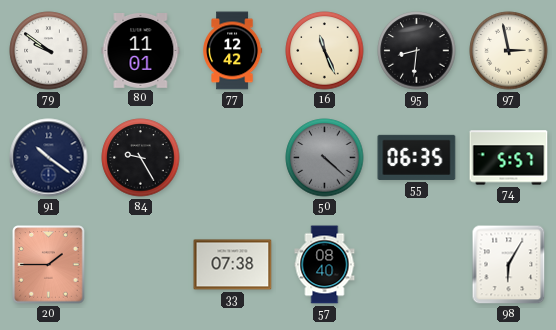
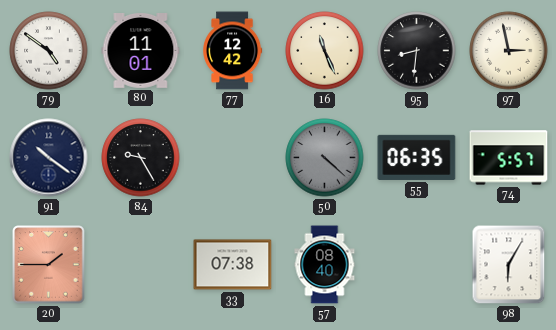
79: 9:51 -> 4:51
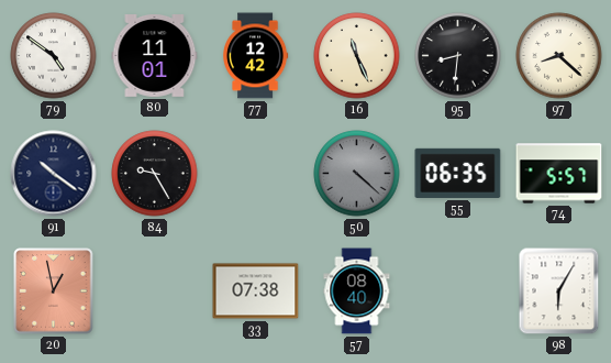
97: 2:58 -> 8:22
20: 1:45 -> 12:58
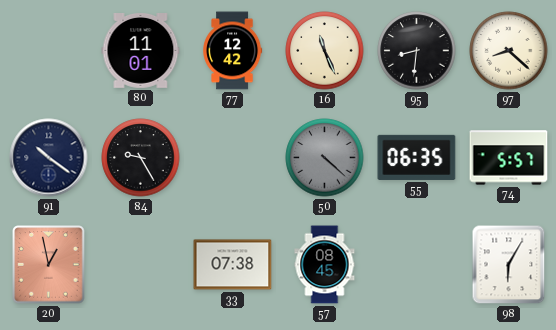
79: 4:51 -> none
57: 08:40 -> 08:45
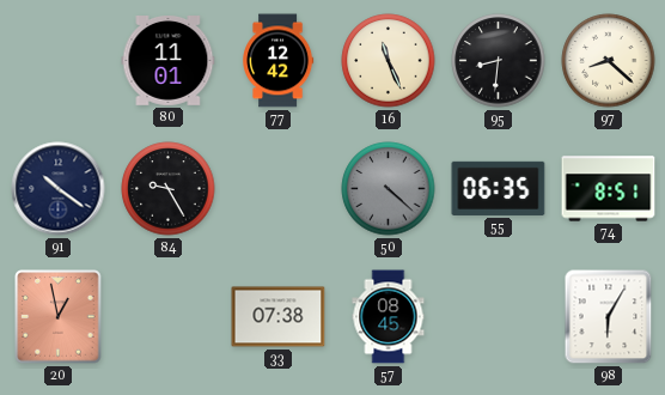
74: 5:57 -> 8:51
